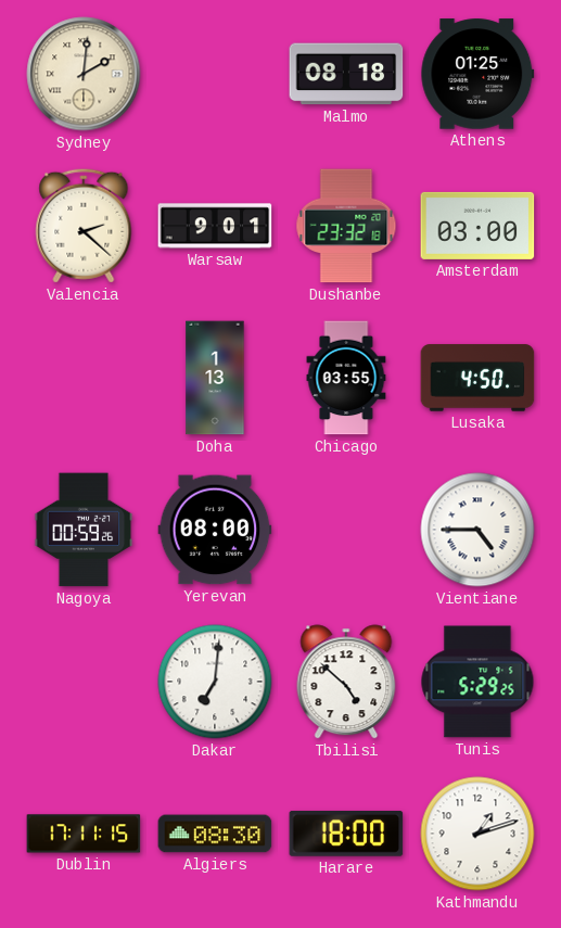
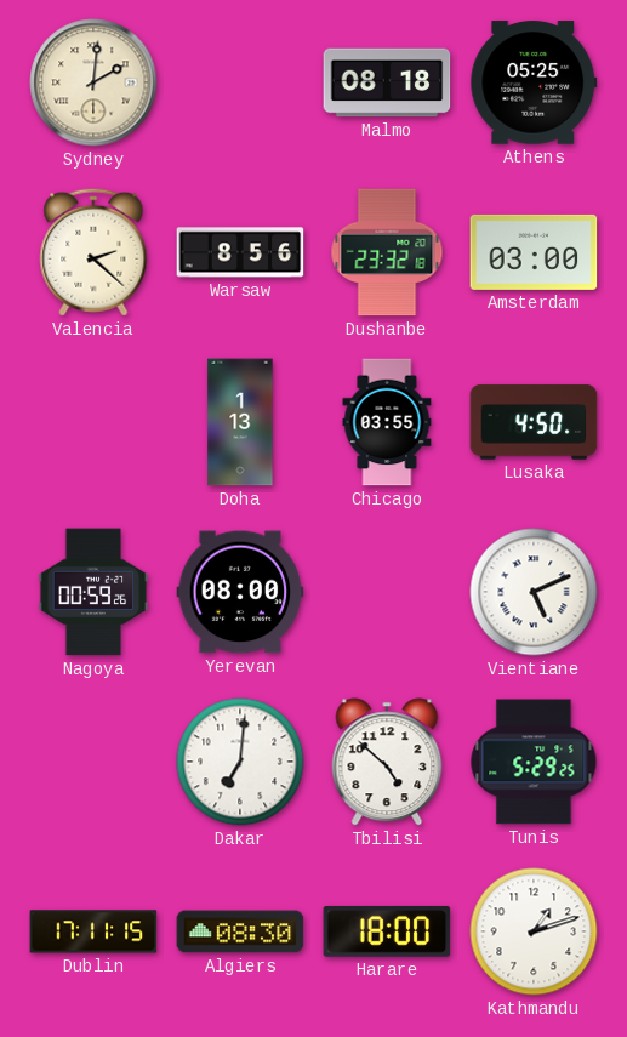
Athens: 01:25 -> 05:25
Warsaw: 9:01 -> 8:56
Vientiane: 4:45 -> 5:11
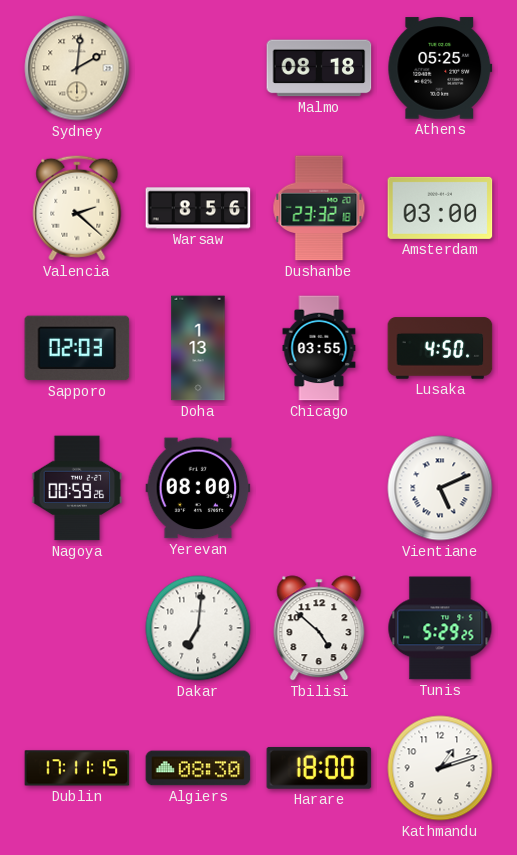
Sapporo: none -> 02:03
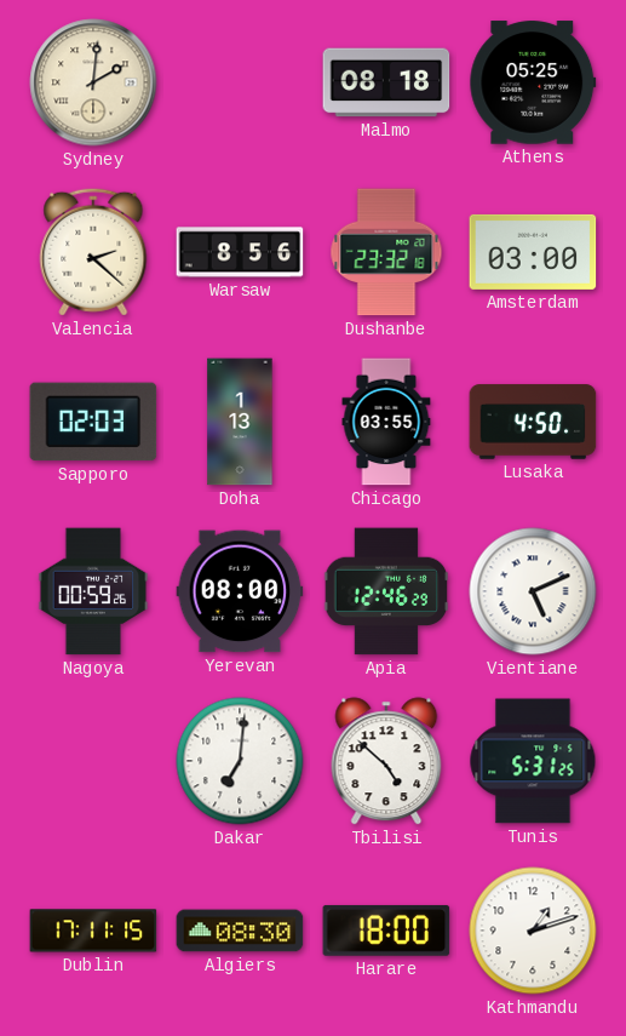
Apia: none -> 12:46
Tunis: 5:29 -> 5:31
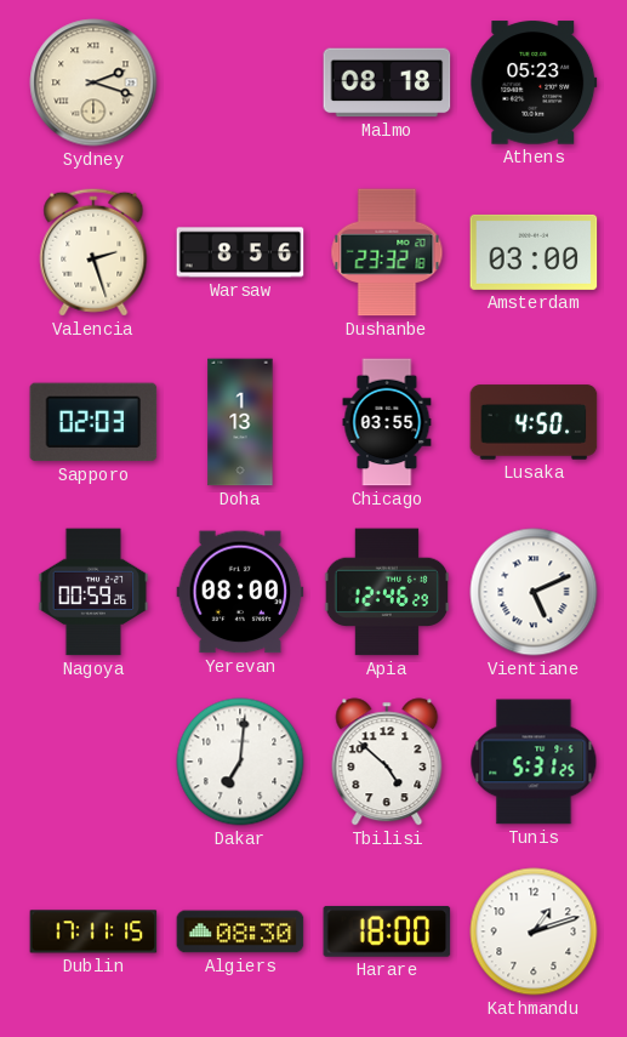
Sydney: 2:01 -> 2:18
Athens: 05:25 -> 05:23
Valencia: 2:22 -> 2:27
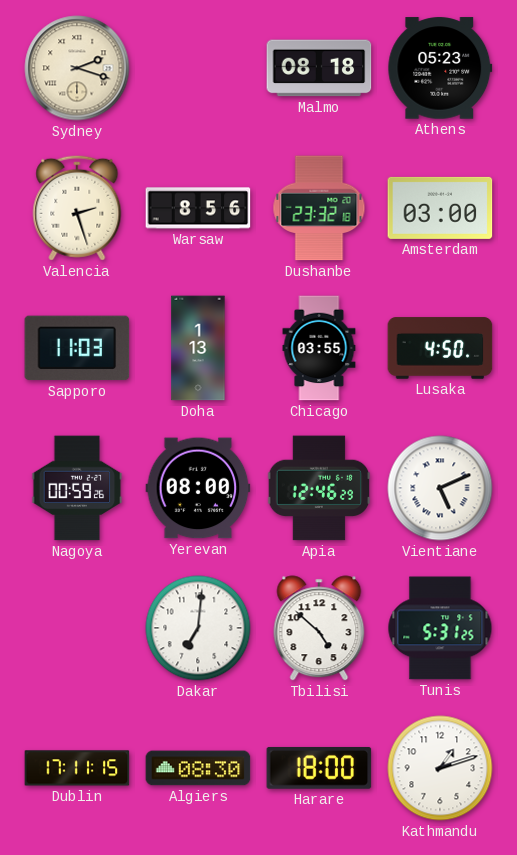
Sapporo: 02:03 -> 11:03
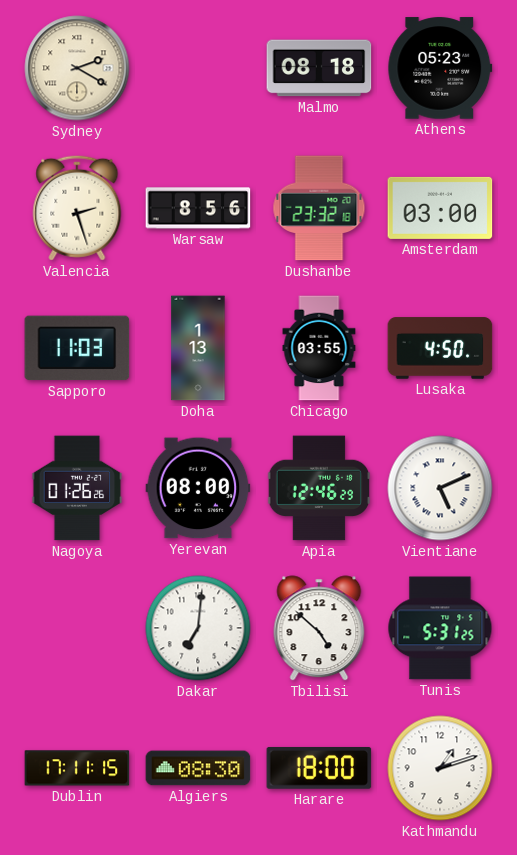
Sydney: 2:18 -> 2:20
Nagoya: 00:59 -> 01:26
